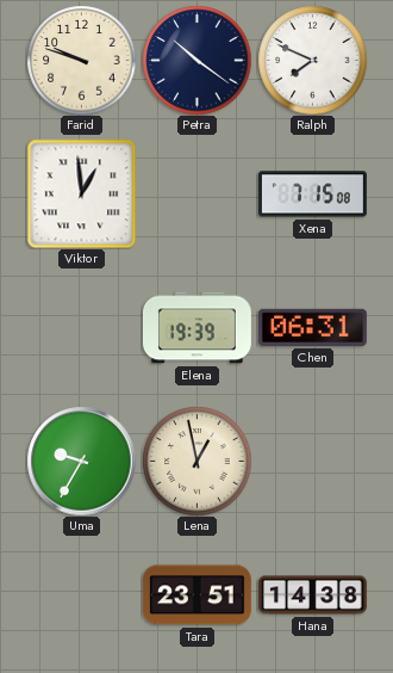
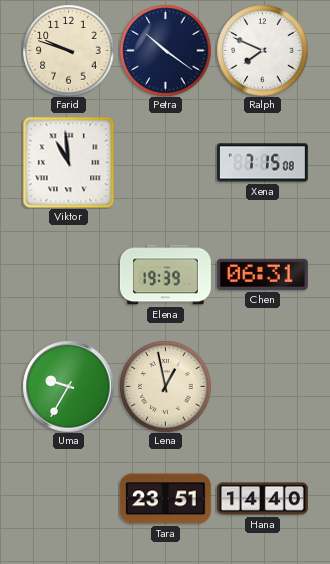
Viktor: 12:59 -> 10:59
Hana: 14:38 -> 14:40
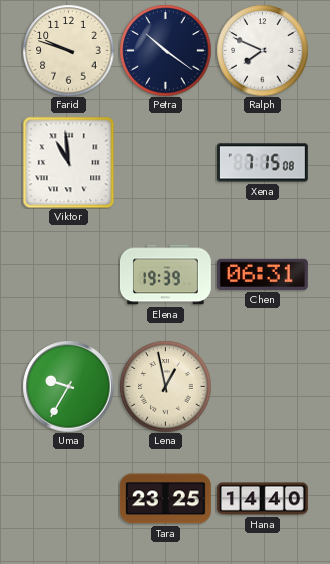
Tara: 23:51 -> 23:25
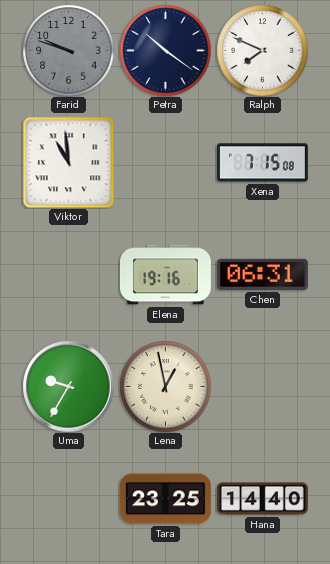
Farid dial: cream -> grey
Elena: 19:39 -> 19:16
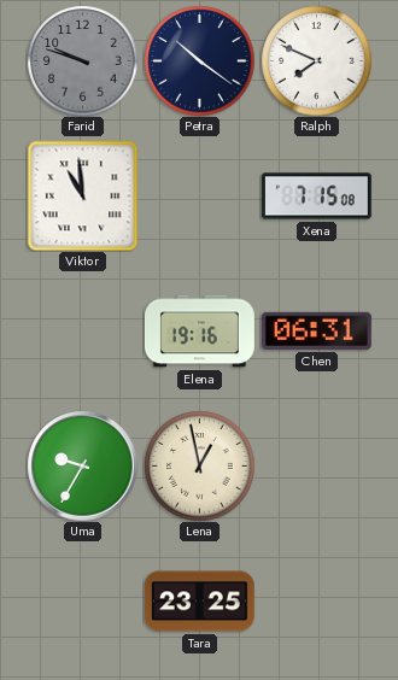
Hana: 14:40 -> none
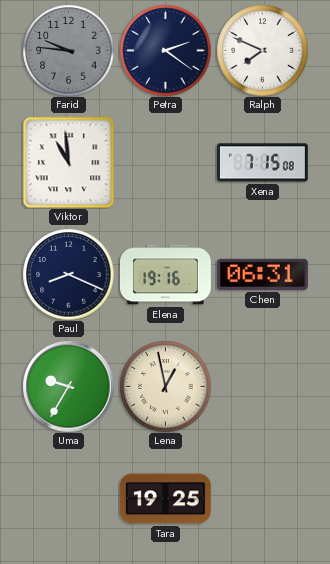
Farid: 9:48 -> 9:46
Petra: 10:21 -> 2:21
Paul: none -> 8:19
Tara: 23:25 -> 19:25
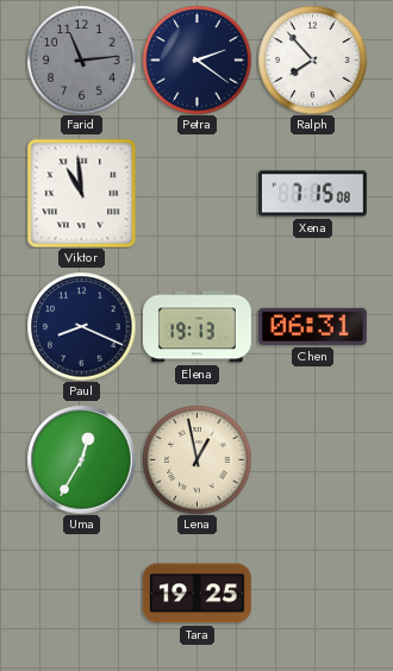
Farid: 9:46 -> 11:14
Ralph: 7:49 -> 7:53
Elena: 19:16 -> 19:13
Uma: 9:35 -> 12:35
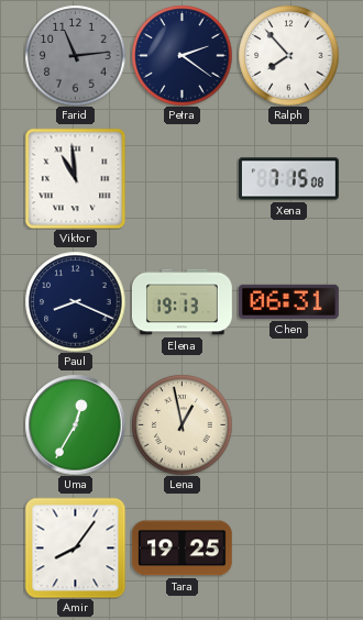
Amir: none -> 8:06
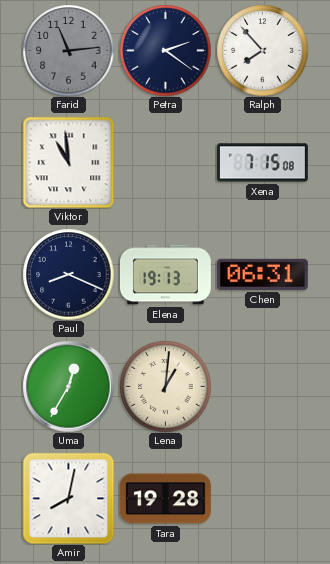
Lena: 12:58 -> 1:01
Amir: 8:06 -> 8:02
Tara: 19:25 -> 19:28
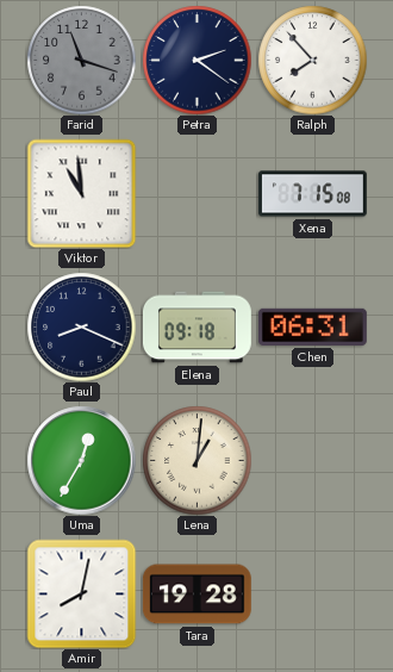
Farid: 11:14 -> 11:18
Elena: 19:13 -> 09:18
